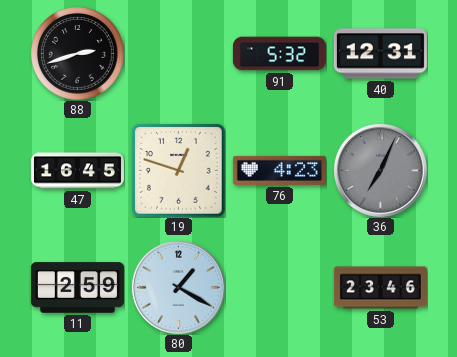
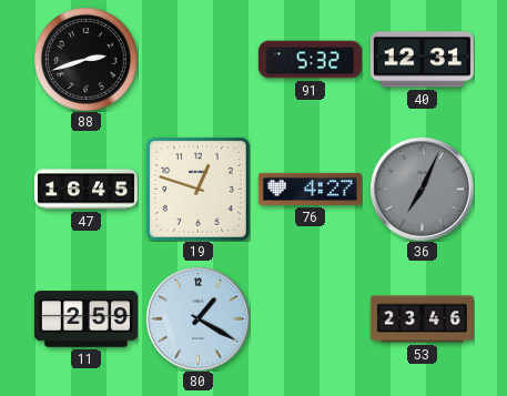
76: 4:23 -> 4:27
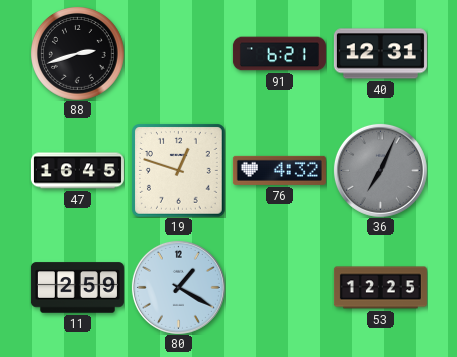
91: 5:32 -> 6:21
76: 4:27 -> 4:32
53: 23:46 -> 12:25
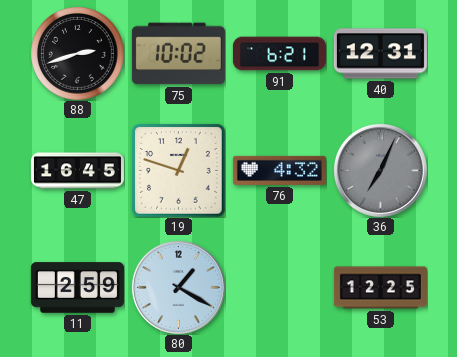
75: none -> 10:02
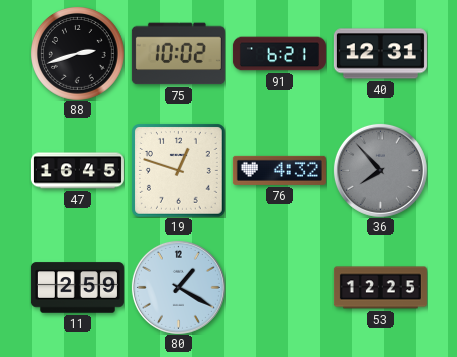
36: 7:04 -> 7:53
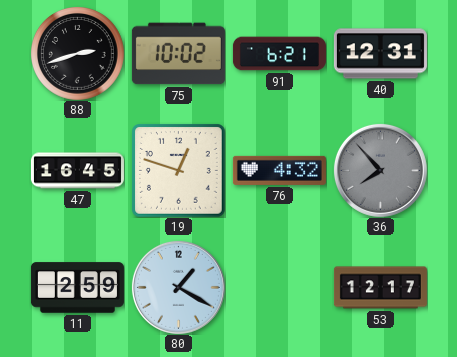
53: 12:25 -> 12:17
